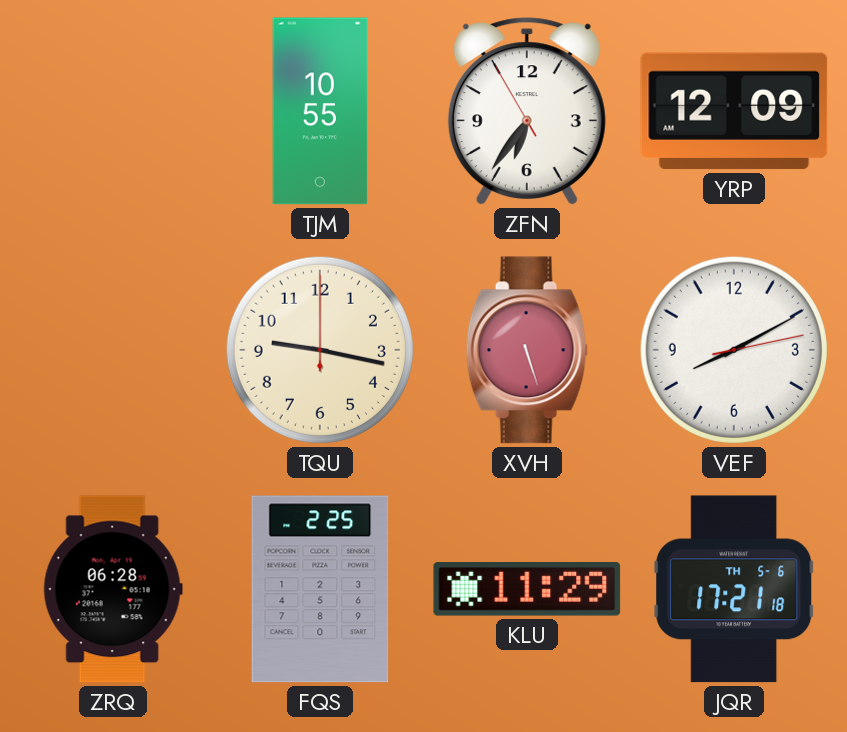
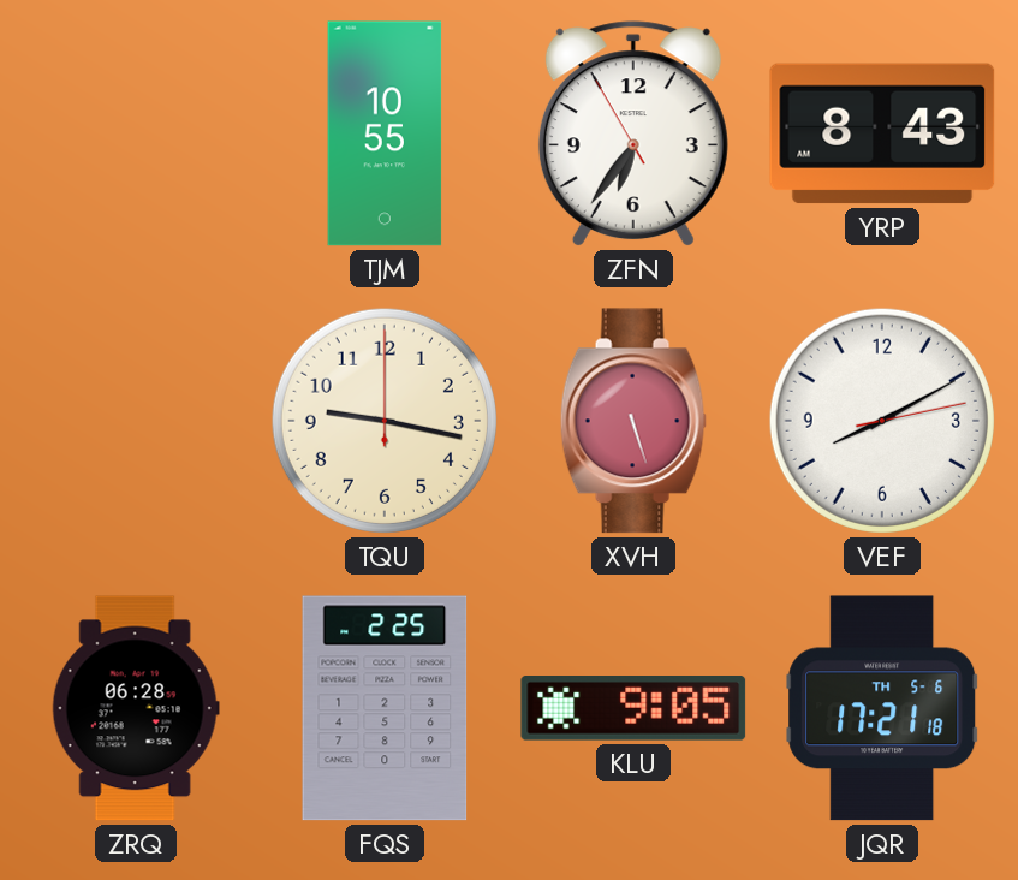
YRP: 12:09 -> 8:43
KLU: 11:29 -> 9:05
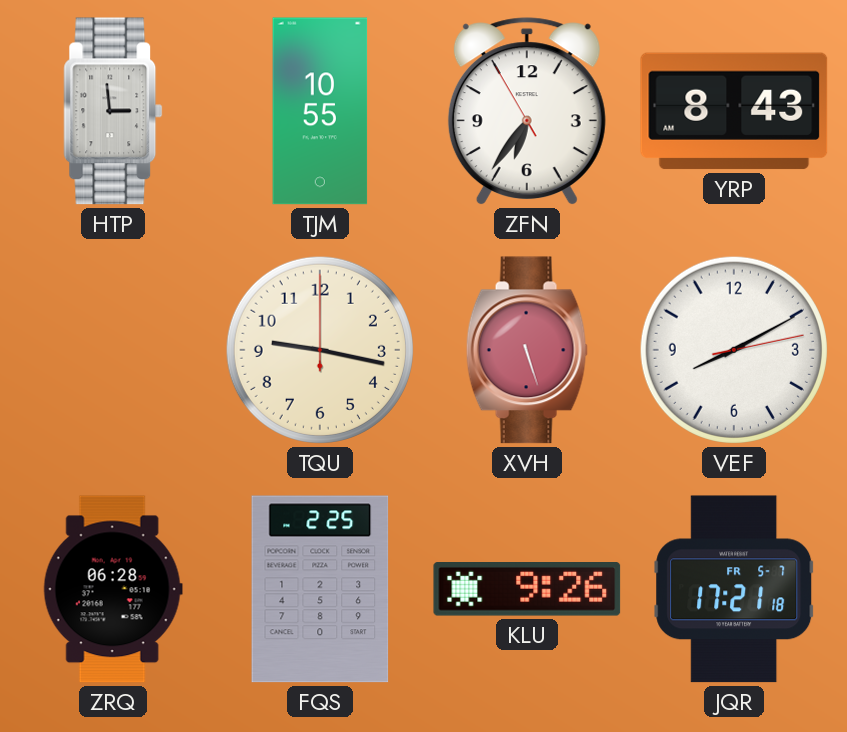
HTP: none -> 2:59
KLU: 9:05 -> 9:26
JQR date: TH 5-6 -> FR 5-7
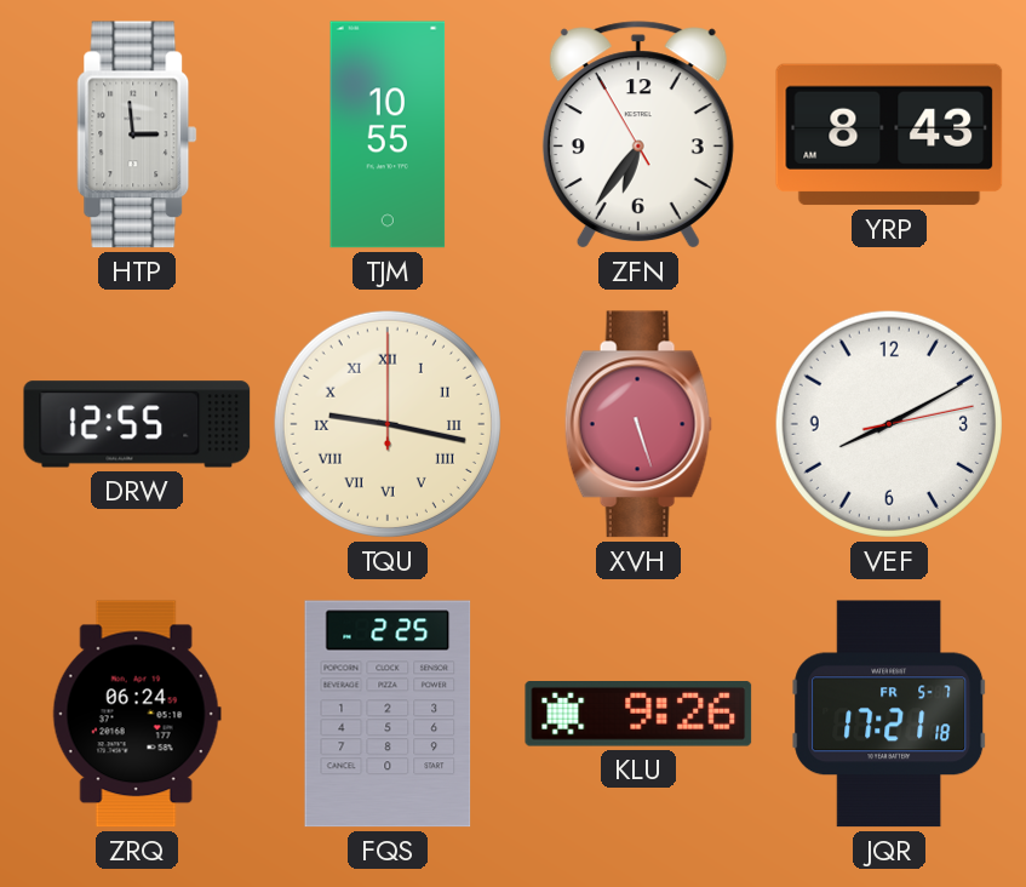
DRW: none -> 12:55
TQU numerals: Arabic -> Roman
ZRQ: 06:28 -> 06:24
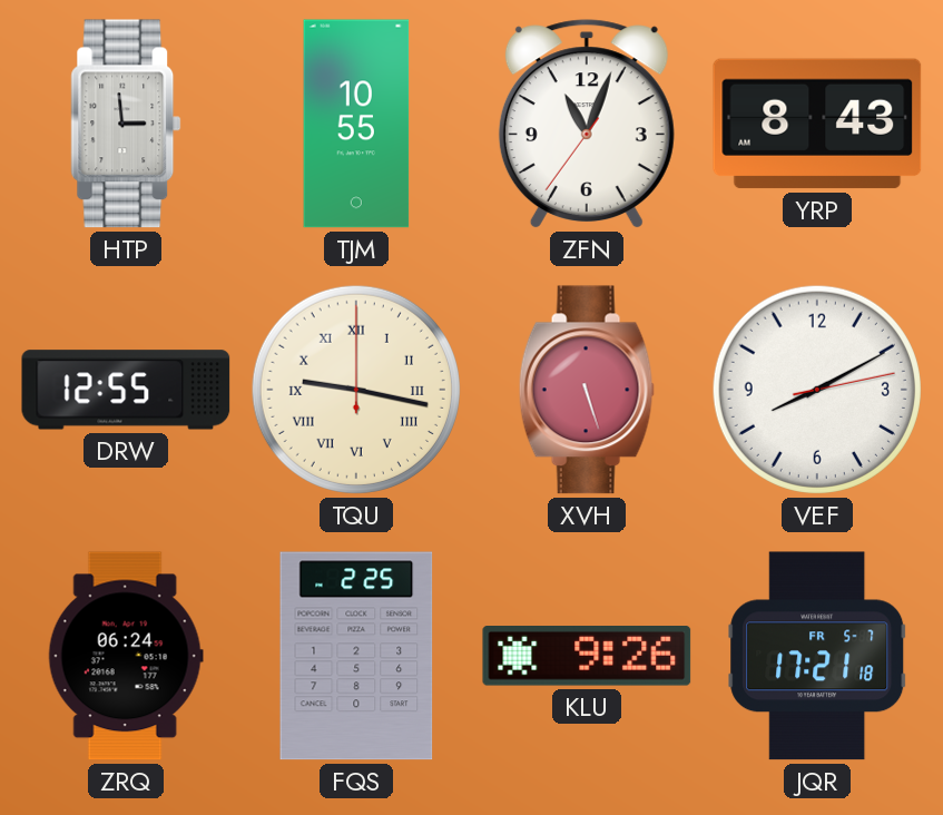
ZFN: 6:35 -> 11:03
